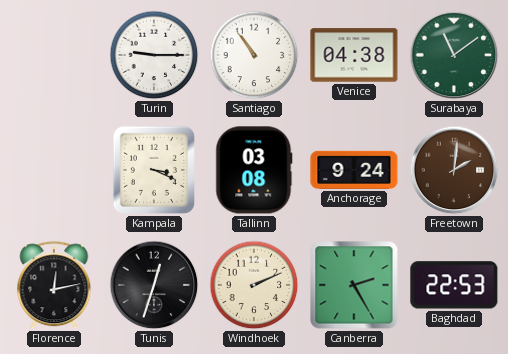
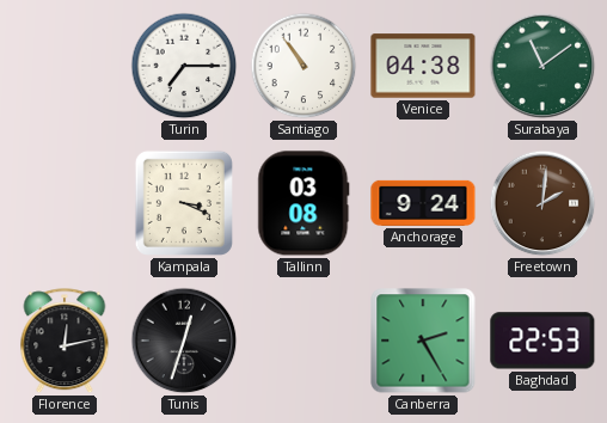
Turin: 9:15 -> 7:15
Windhoek: 2:11 -> none
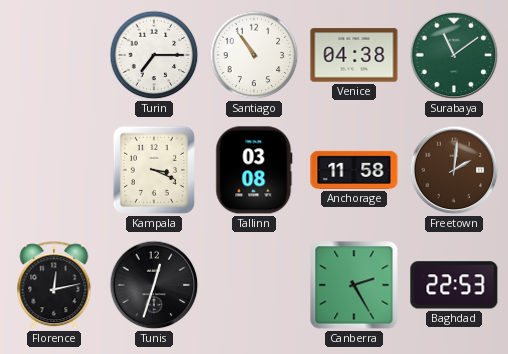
Anchorage: 9:24 -> 11:58
